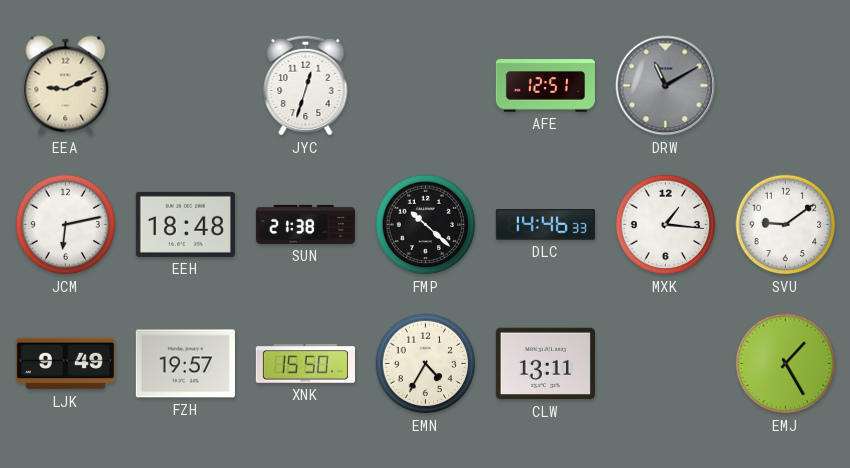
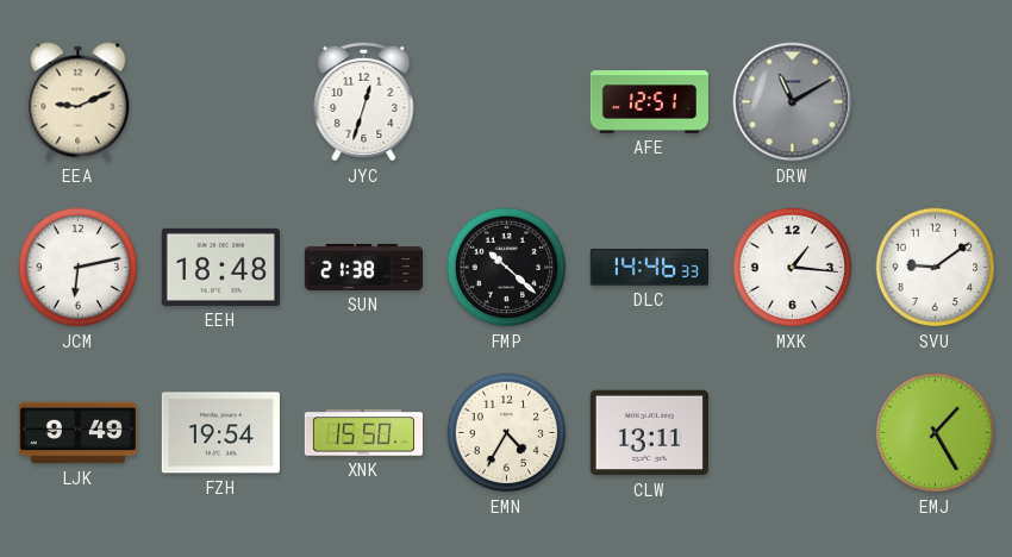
FZH: 19:57 -> 19:54
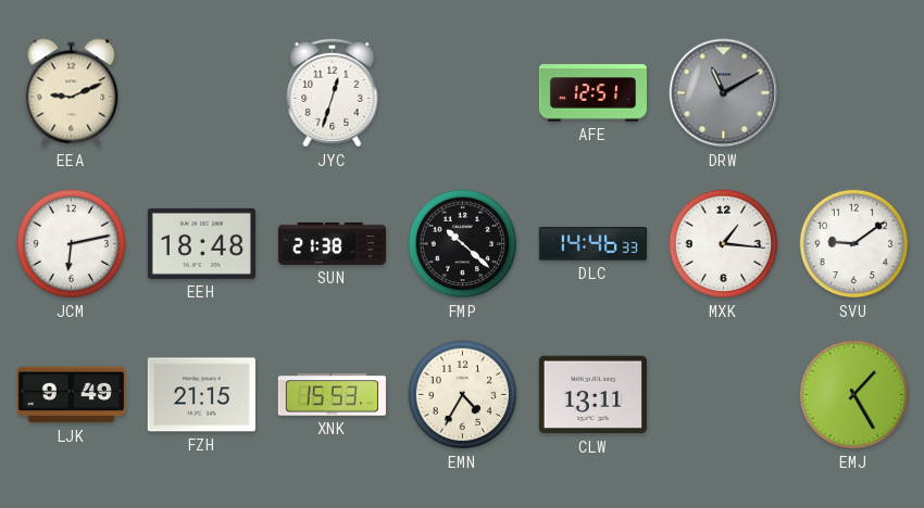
FZH: 19:54 -> 21:15
XNK: 15:50 -> 15:53
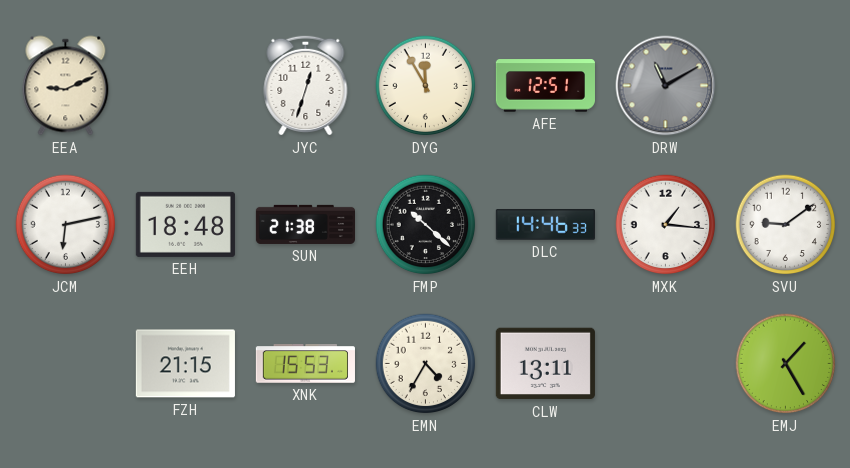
DYG: none -> 11:55
LJK: 9:49 -> none
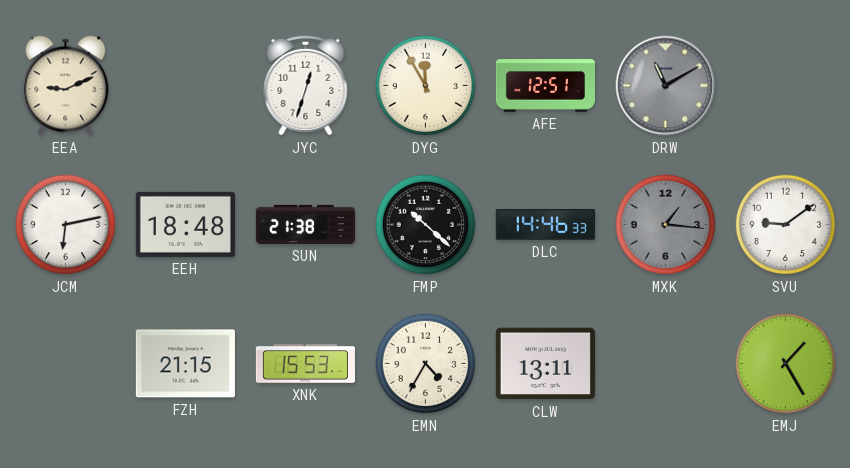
MXK dial: white -> grey
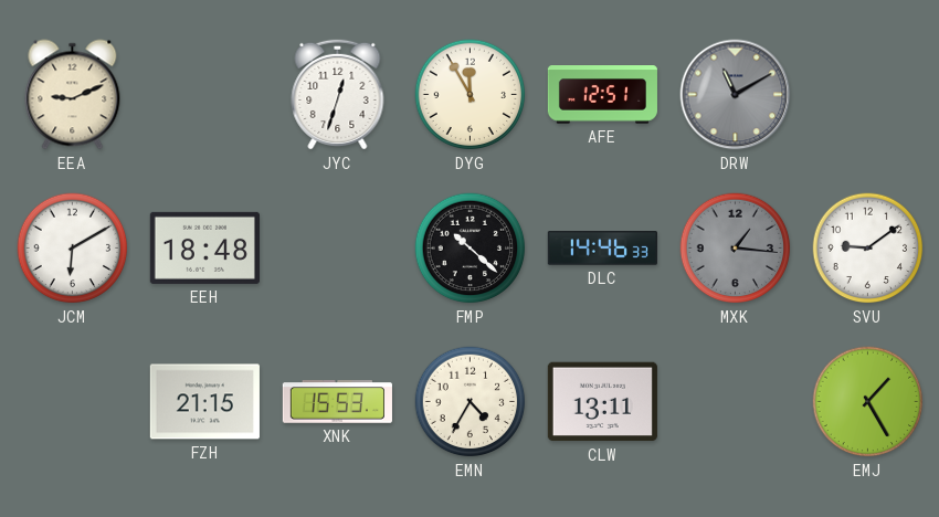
JCM: 6:13 -> 6:10
SUN: 21:38 -> none
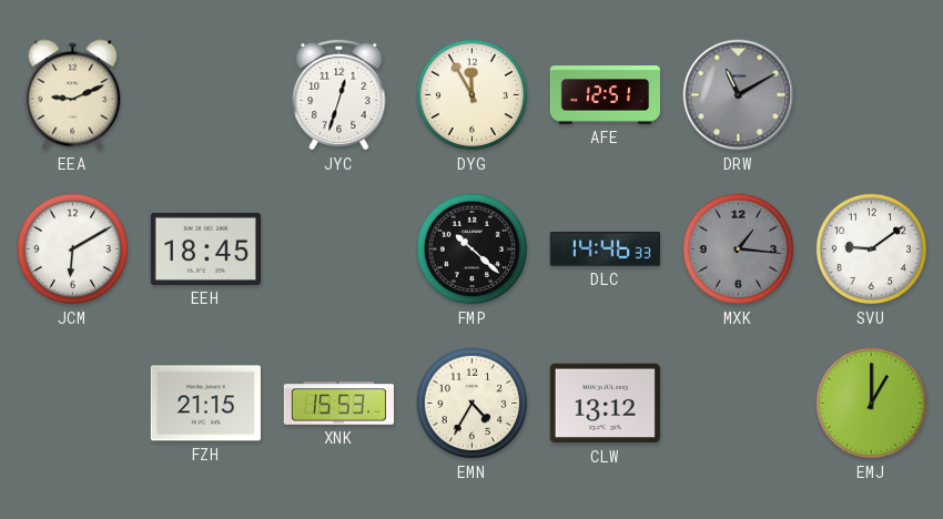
EEH: 18:48 -> 18:45
CLW: 13:11 -> 13:12
EMJ: 1:25 -> 1:00
